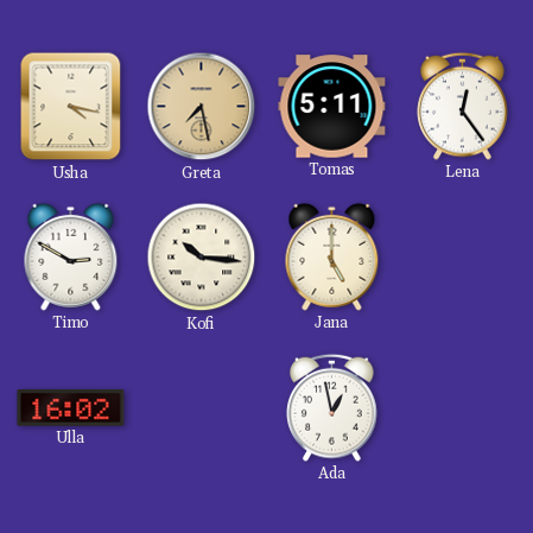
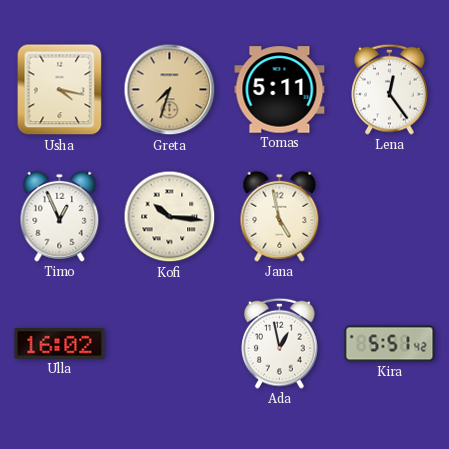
Greta: 7:28 -> 7:33
Timo: 2:50 -> 12:56
Jana: 5:00 -> 4:58
Kira: none -> 5:51
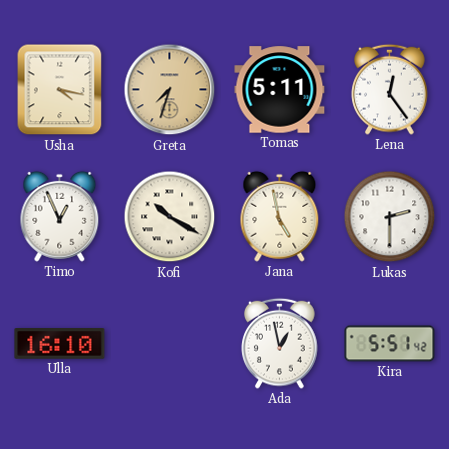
Kofi: 10:16 -> 10:20
Lukas: none -> 2:30
Ulla: 16:02 -> 16:10
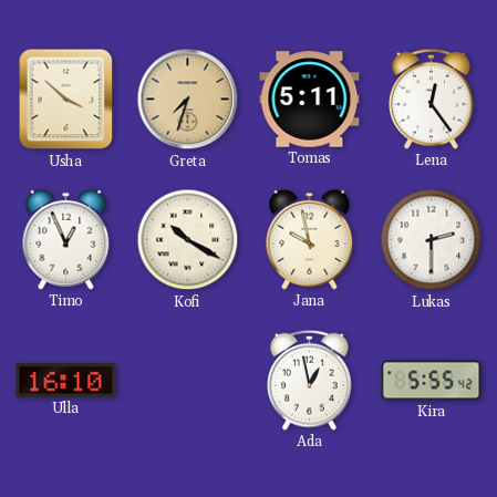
Usha: 4:17 -> 3:52
Jana: 4:58 -> 9:58
Kira: 5:51 -> 5:55
